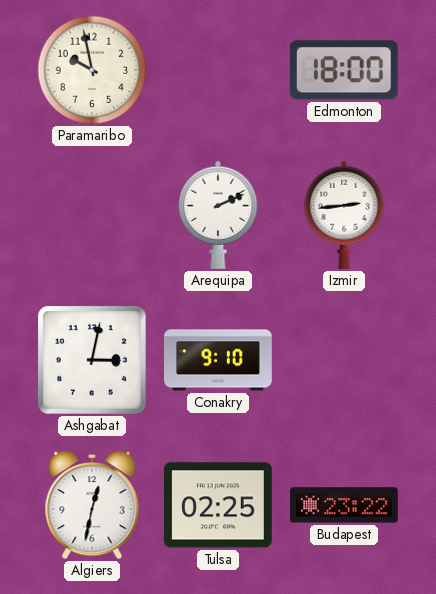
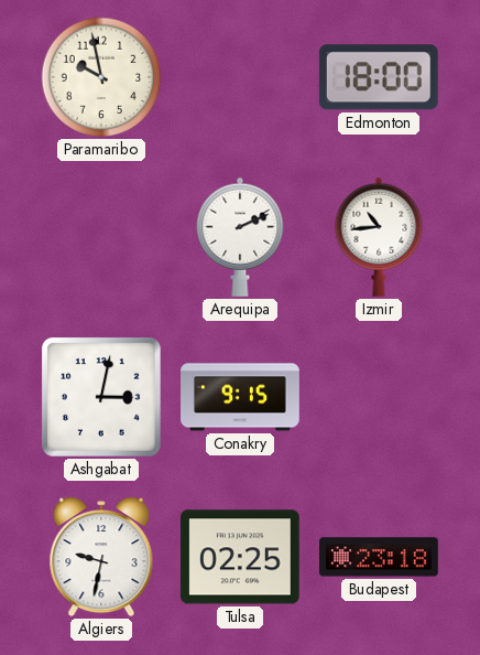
Izmir: 2:44 -> 10:44
Conakry: 9:10 -> 9:15
Algiers: 12:32 -> 9:32
Budapest: 23:22 -> 23:18
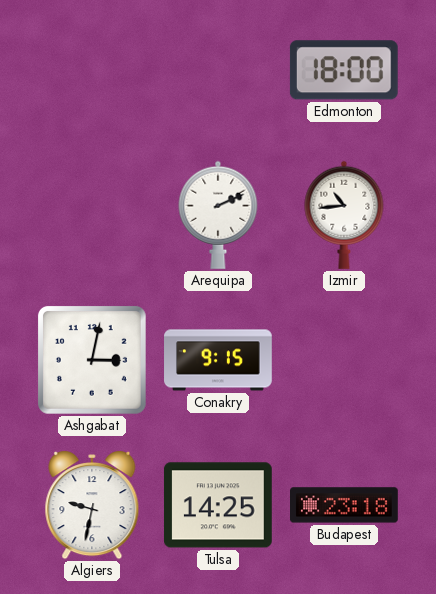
Paramaribo: 9:58 -> none
Tulsa: 02:25 -> 14:25
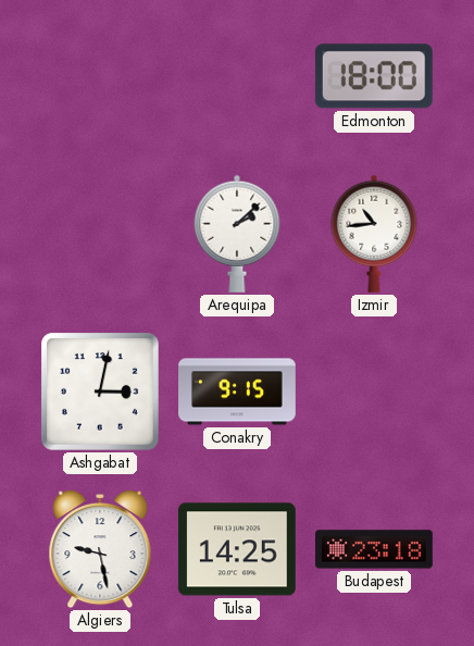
Arequipa: 2:11 -> 2:08
Algiers: 9:32 -> 9:28
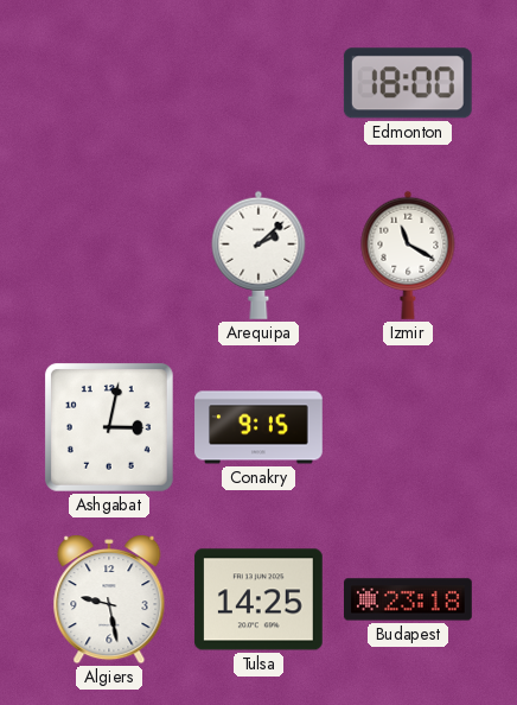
Izmir: 10:44 -> 11:20
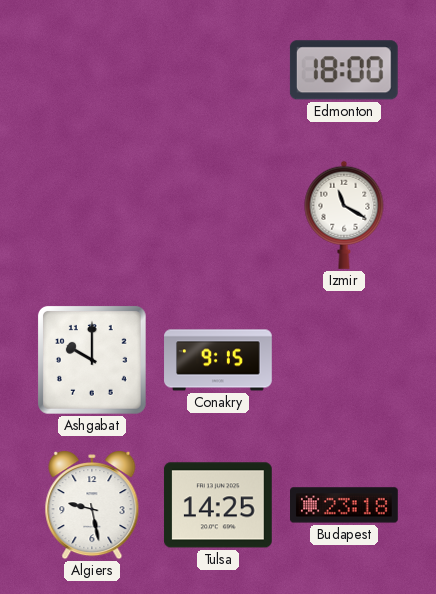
Arequipa: 2:08 -> none
Ashgabat: 3:02 -> 10:00
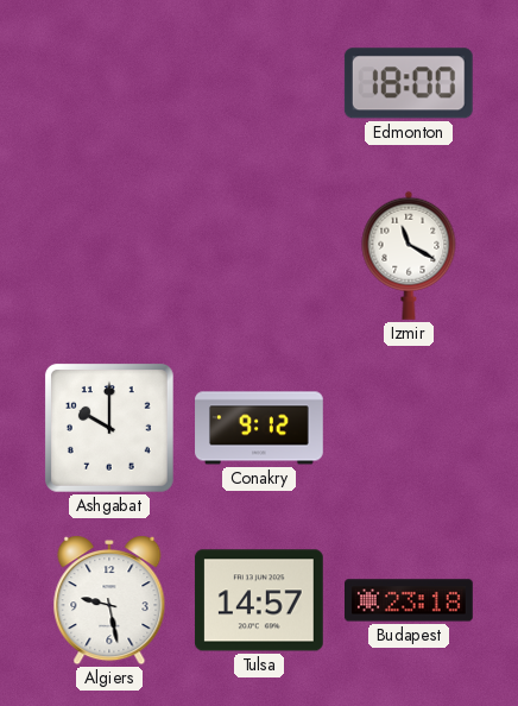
Conakry: 9:15 -> 9:12
Tulsa: 14:25 -> 14:57
